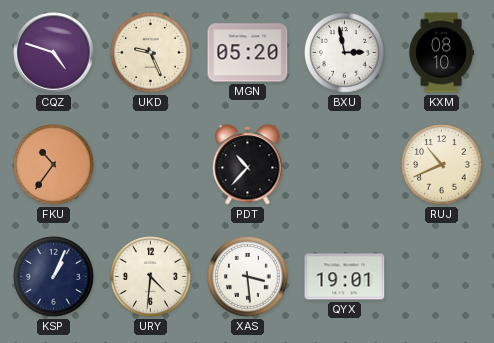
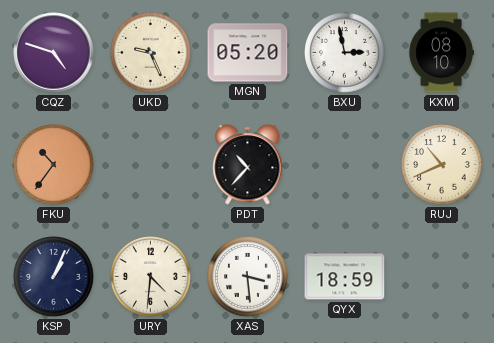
QYX: 19:01 -> 18:59
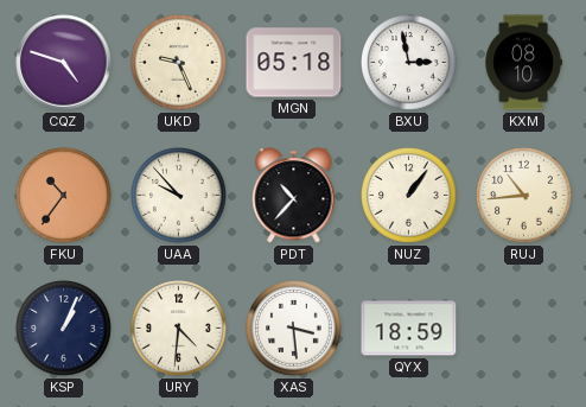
MGN: 05:20 -> 05:18
UAA: none -> 9:53
NUZ: none -> 1:06
RUJ: 10:41 -> 10:44
